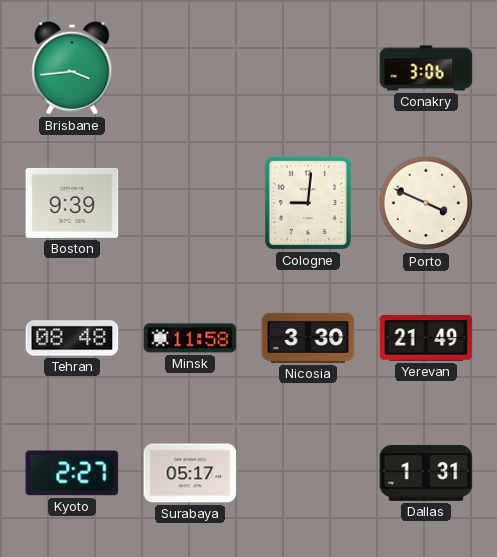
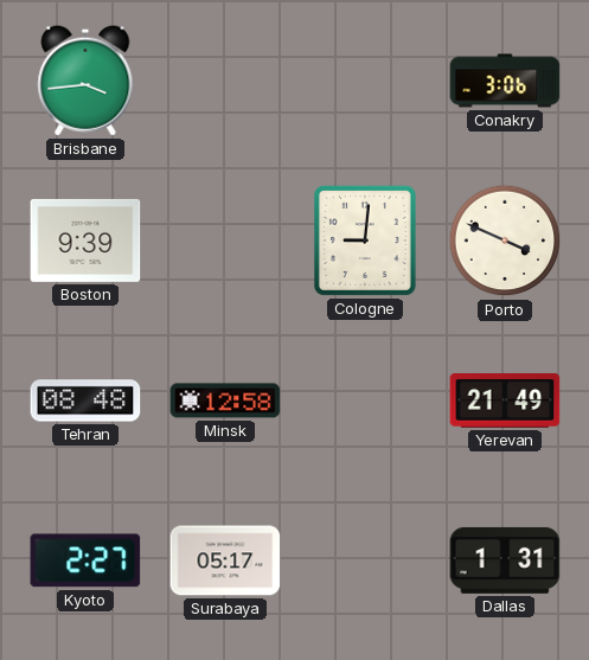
Minsk: 11:58 -> 12:58
Nicosia: 3:30 -> none
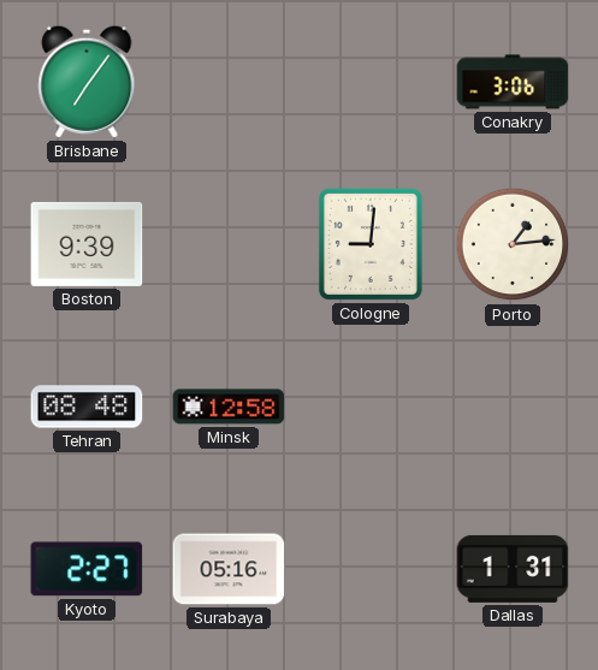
Brisbane: 3:44 -> 7:06
Porto: 3:49 -> 1:14
Yerevan: 21:49 -> none
Surabaya: 05:17 -> 05:16
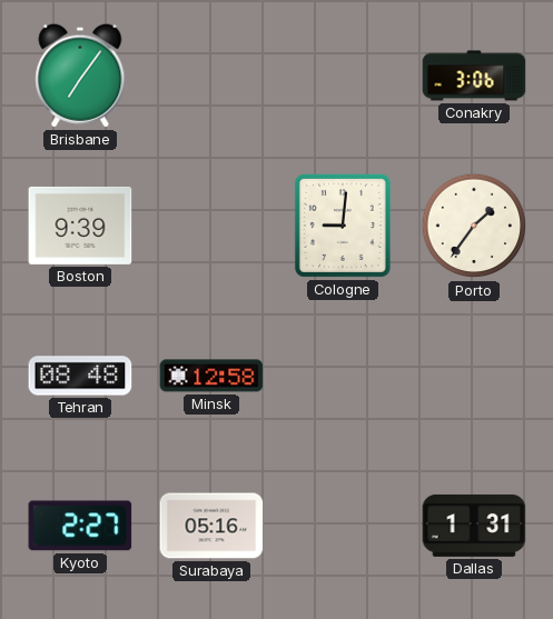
Porto: 1:14 -> 1:36
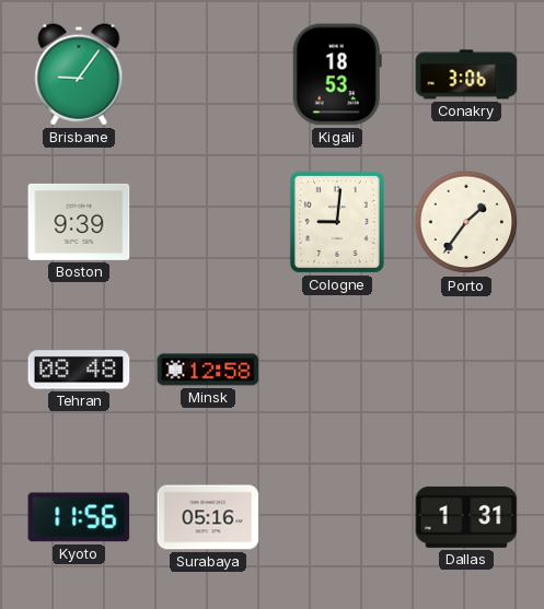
Brisbane: 7:06 -> 9:06
Kigali: none -> 18:53
Kyoto: 2:27 -> 11:56
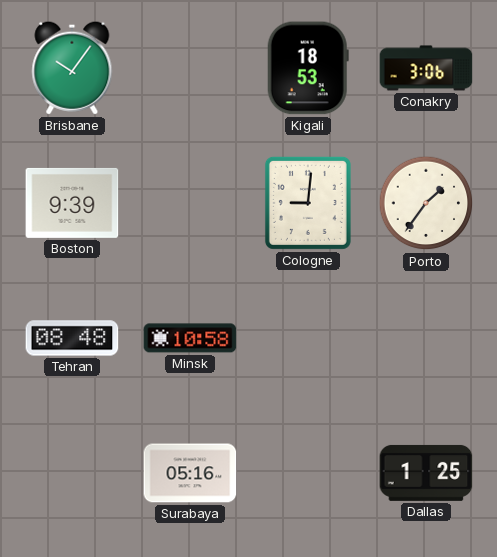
Brisbane: 9:06 -> 10:06
Minsk: 12:58 -> 10:58
Kyoto: 11:56 -> none
Dallas: 1:31 -> 1:25
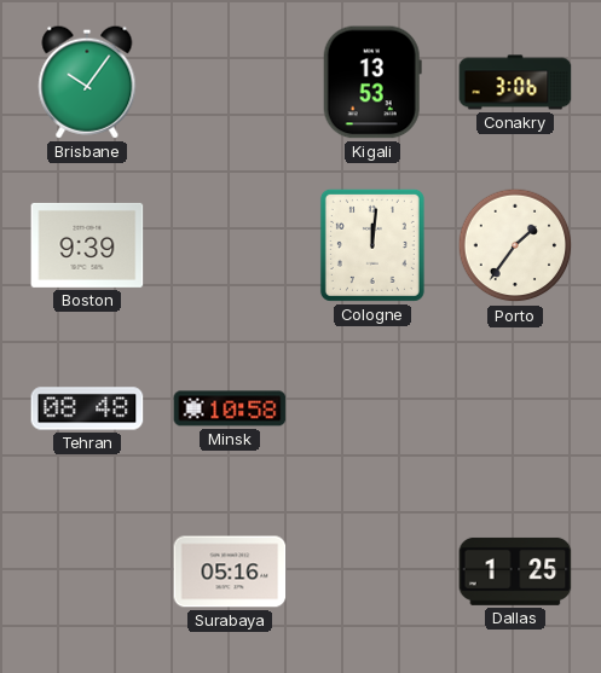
Kigali: 18:53 -> 13:53
Cologne: 9:01 -> 12:01
